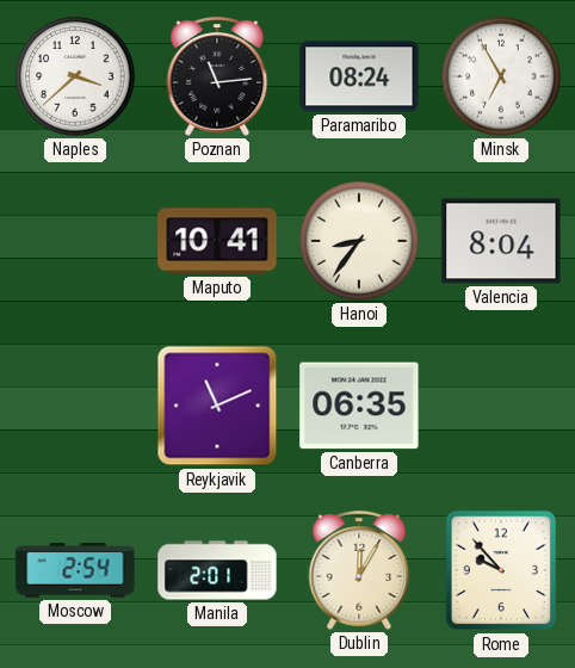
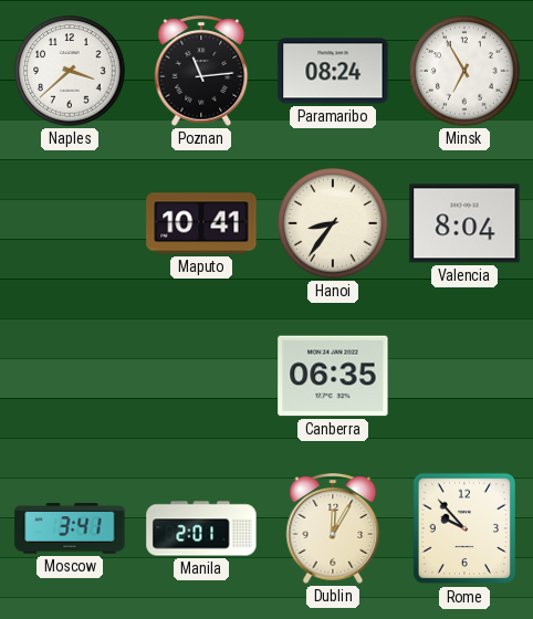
Reykjavik: 11:11 -> none
Moscow: 2:54 -> 3:41
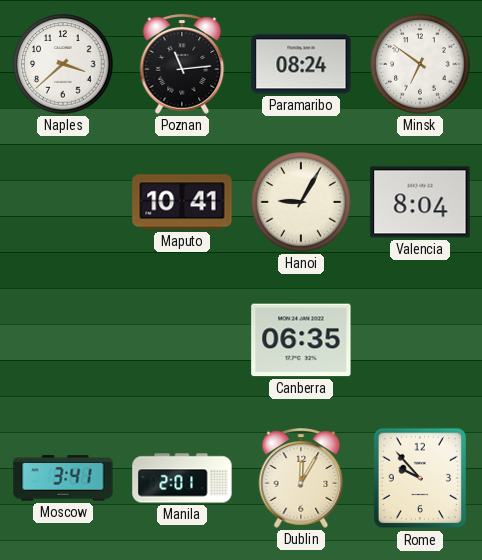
Minsk: 6:55 -> 6:51
Hanoi: 8:36 -> 9:05
